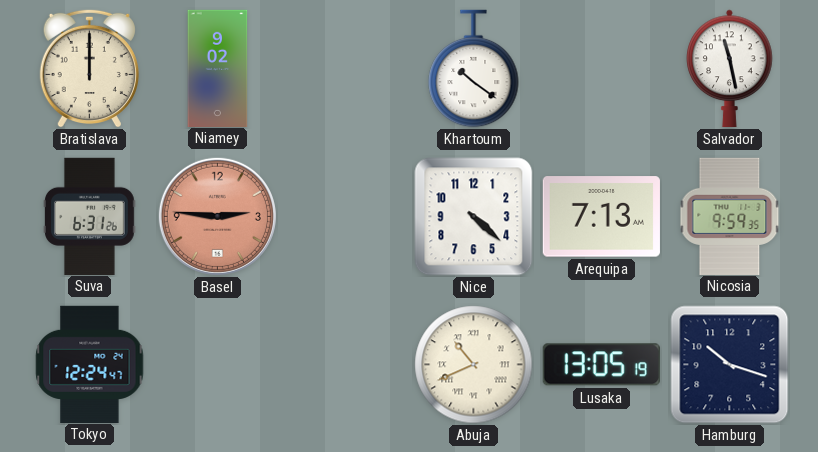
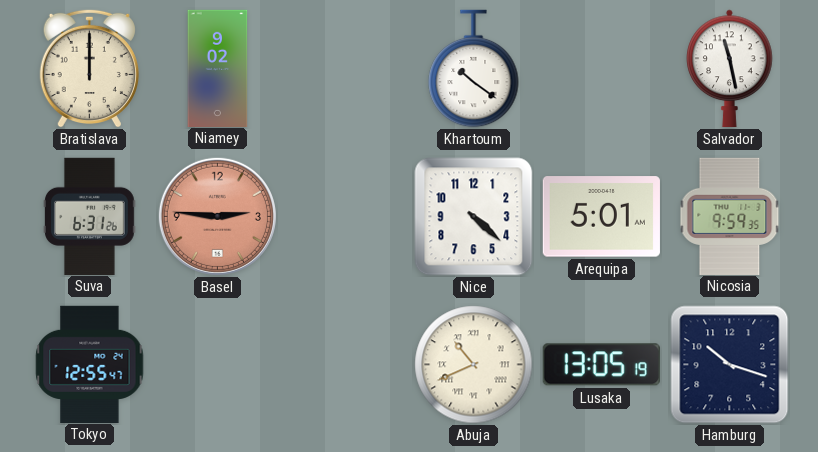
Arequipa: 7:13 -> 5:01
Tokyo: 12:24 -> 12:55
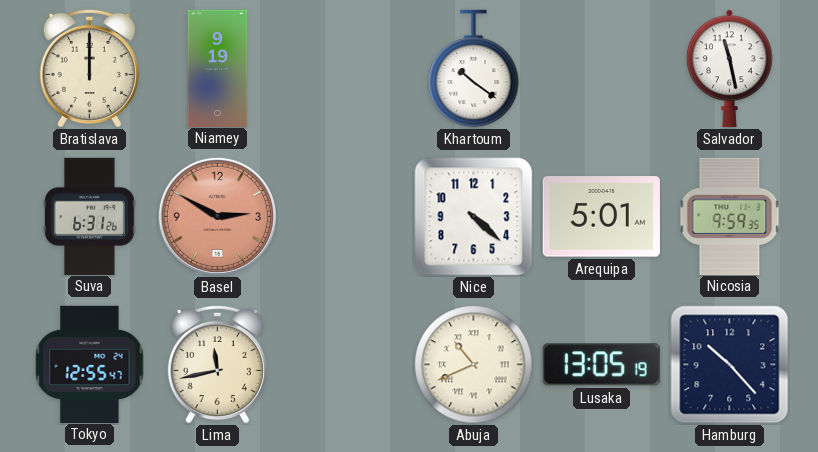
Niamey: 9:02 -> 9:19
Basel: 2:46 -> 2:50
Lima: none -> 11:43
Hamburg: 10:18 -> 10:23
